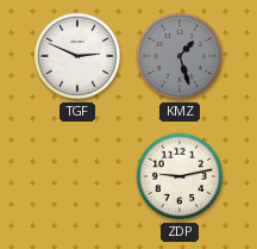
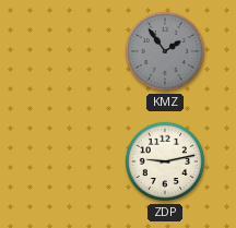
TGF: 2:49 -> none
KMZ: 1:27 -> 1:54
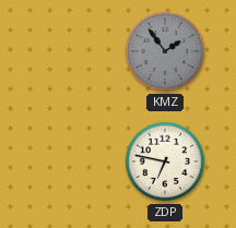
ZDP: 9:13 -> 6:47
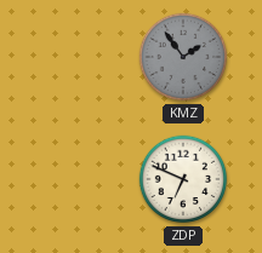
ZDP: 6:47 -> 6:49
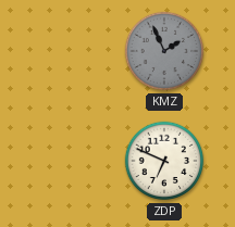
KMZ: 1:54 -> 1:56
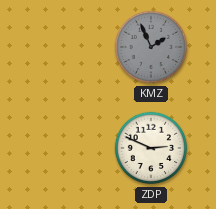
ZDP: 6:49 -> 2:49
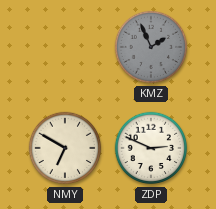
NMY: none -> 6:50
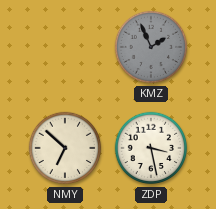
NMY: 6:50 -> 6:52
ZDP: 2:49 -> 3:28
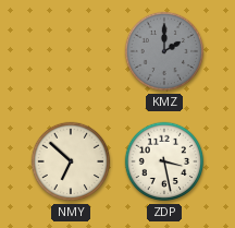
KMZ: 1:56 -> 2:00
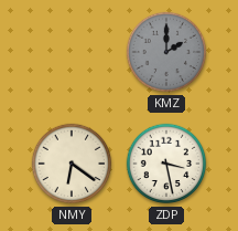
NMY: 6:52 -> 6:21
